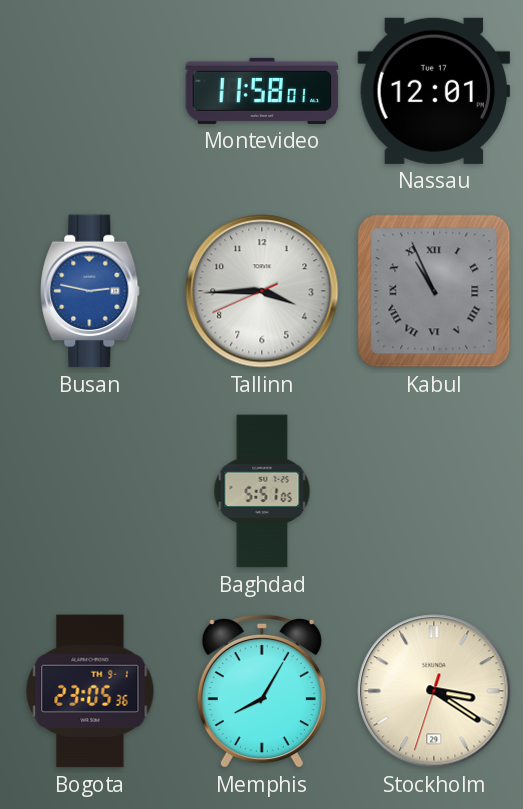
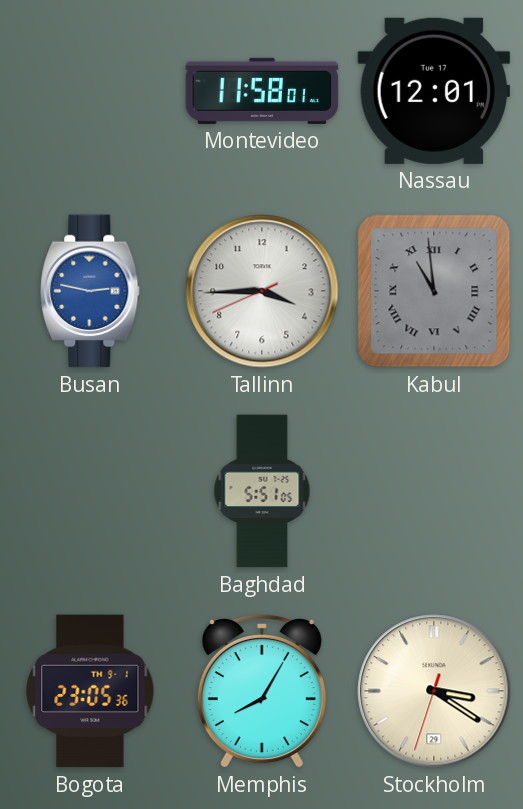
Kabul: 10:56 -> 10:59
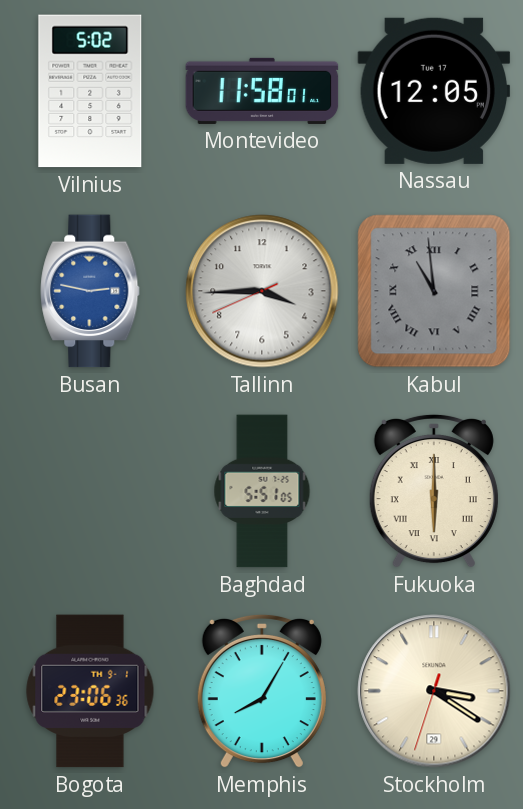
Vilnius: none -> 5:02
Nassau: 12:01 -> 12:05
Fukuoka: none -> 6:00
Bogota: 23:05 -> 23:06
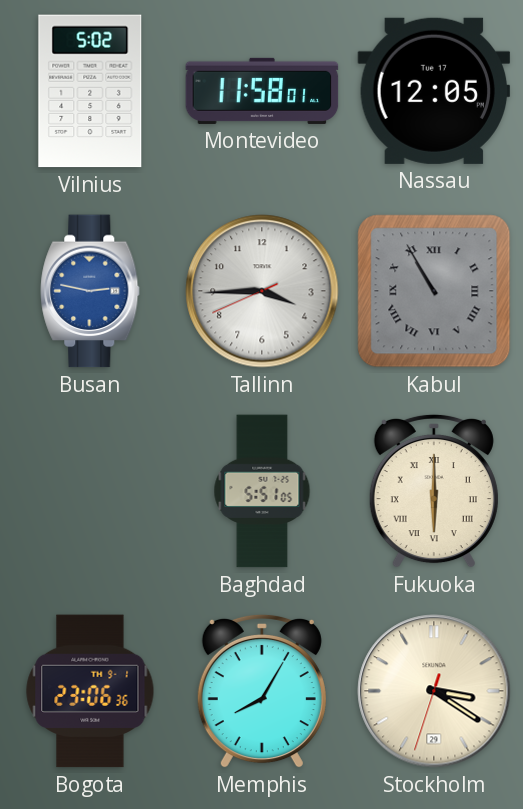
Kabul: 10:59 -> 10:55
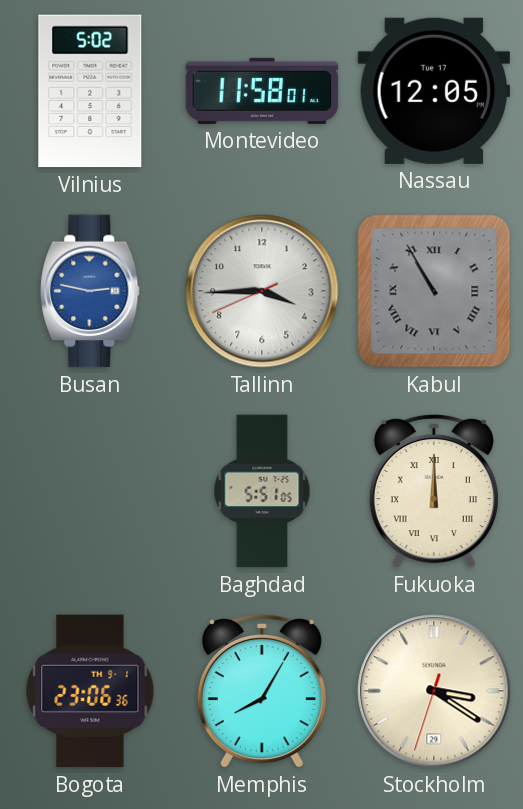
Fukuoka: 6:00 -> 12:00
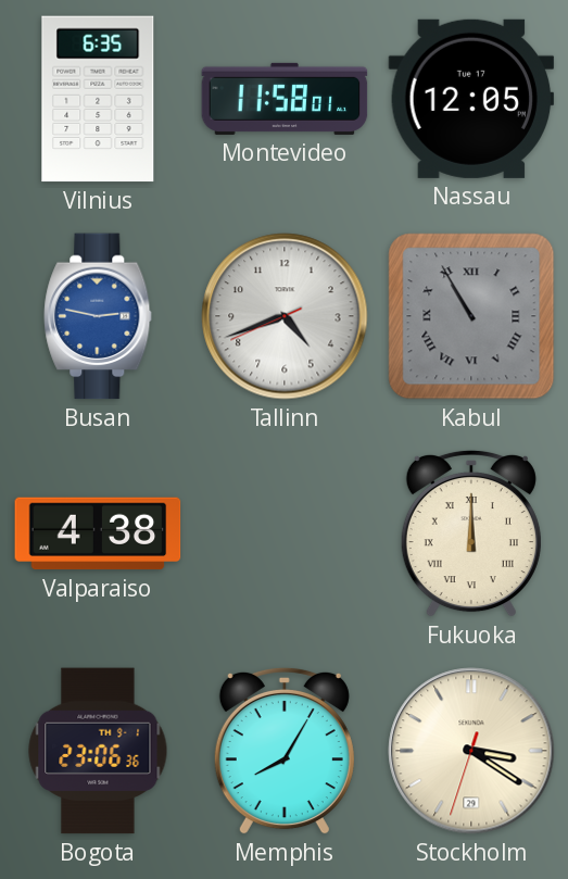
Vilnius: 5:02 -> 6:35
Tallinn: 3:44 -> 4:41
Valparaiso: none -> 4:38
Baghdad: 5:51 -> none
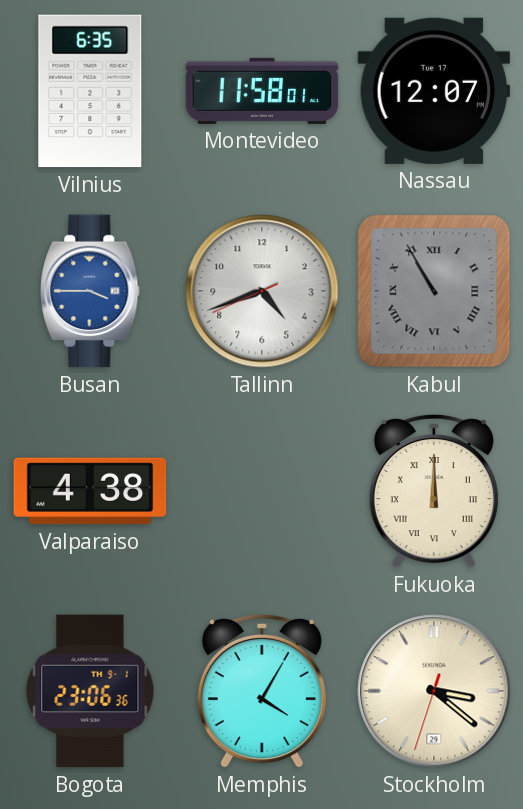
Nassau: 12:05 -> 12:07
Busan: 2:47 -> 3:45
Memphis: 8:05 -> 4:05
Stockholm: 3:20 -> 3:21
